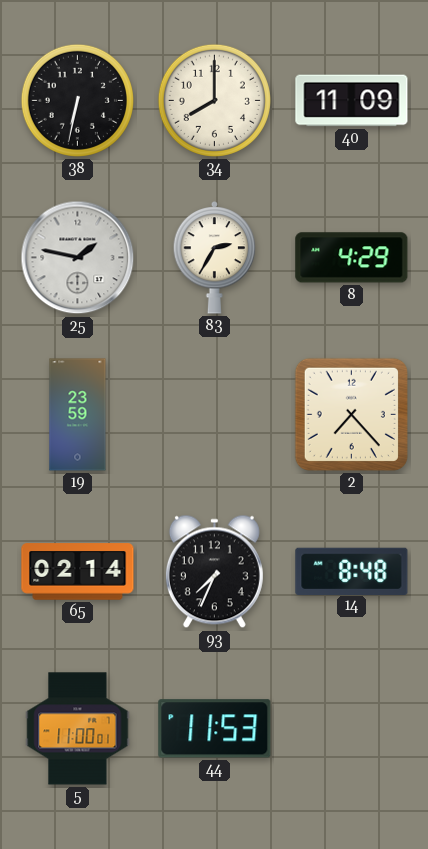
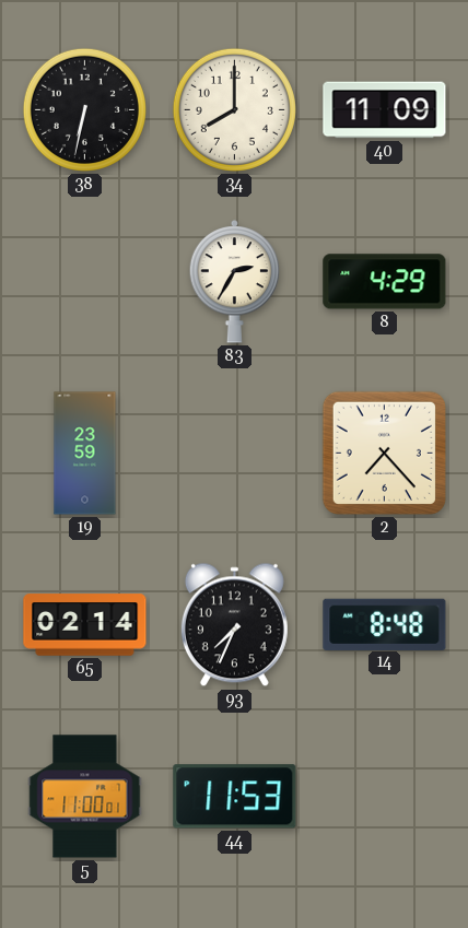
25: 1:47 -> none
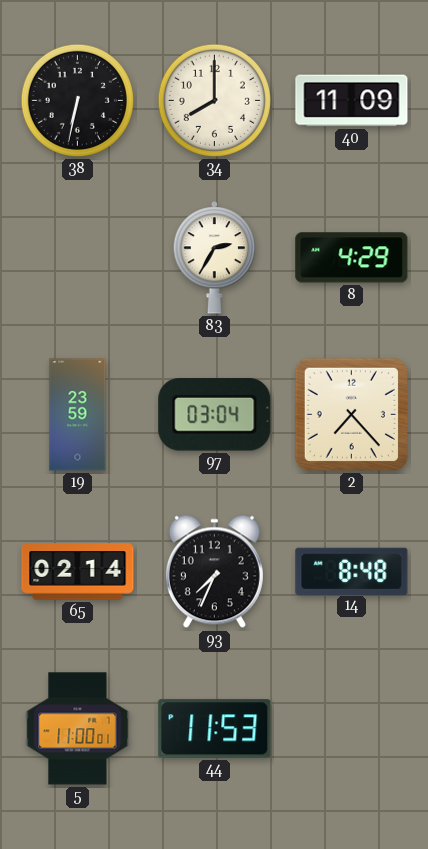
97: none -> 03:04
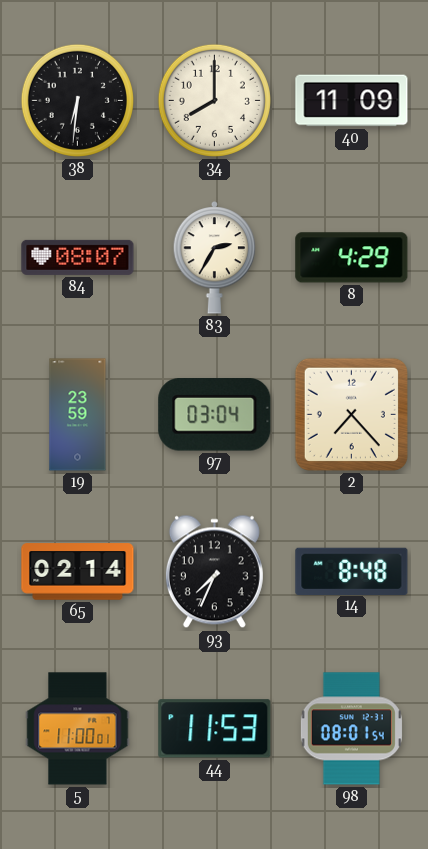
38: 6:32 -> 6:31
84: none -> 08:07
98: none -> 08:01
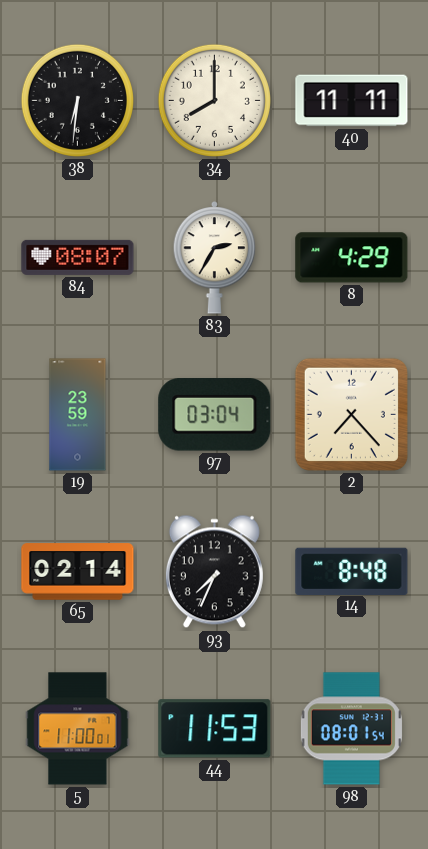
40: 11:09 -> 11:11
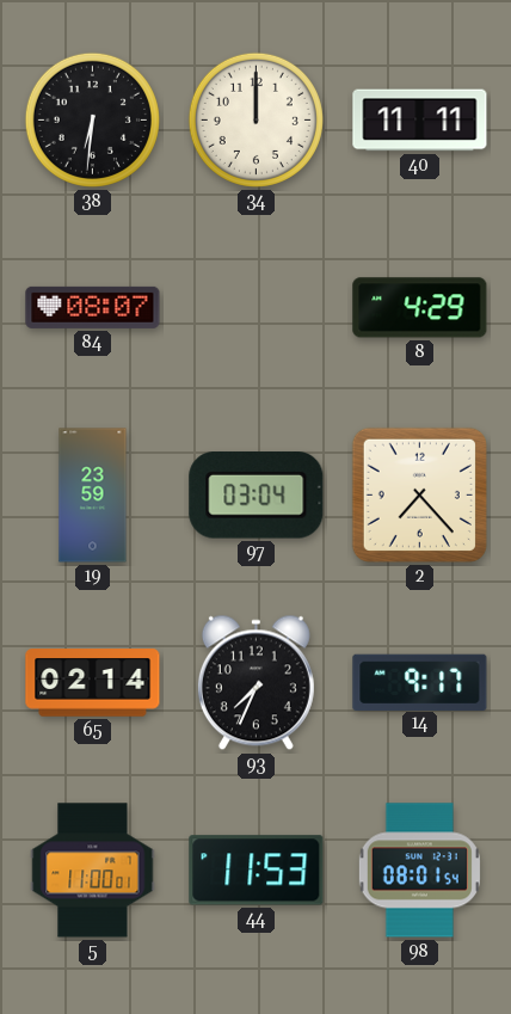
34: 8:00 -> 12:00
83: 2:35 -> none
14: 8:48 -> 9:17
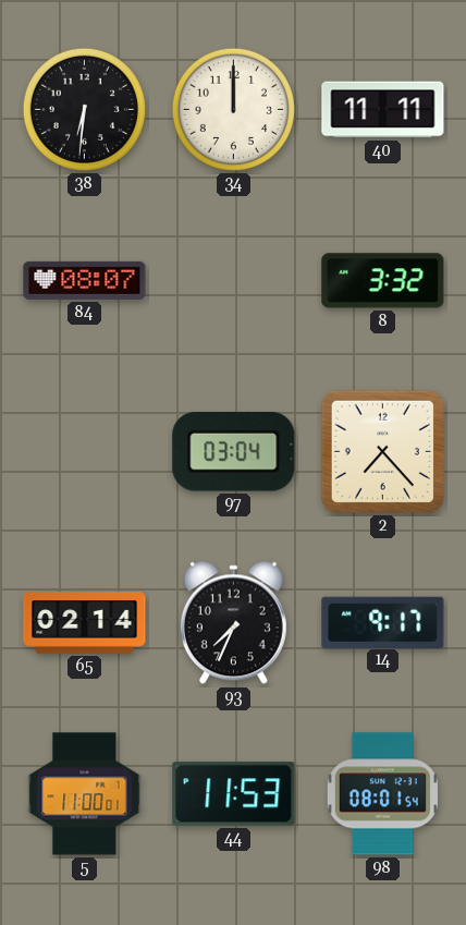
8: 4:29 -> 3:32
19: 23:59 -> none
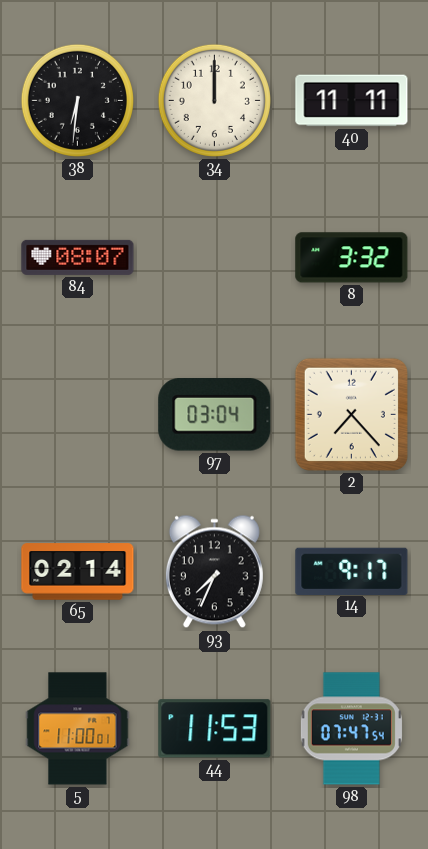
98: 08:01 -> 07:47
